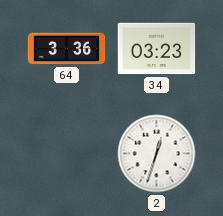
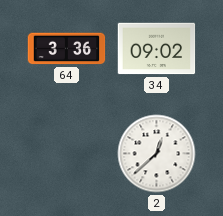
34: 03:23 -> 09:02
2: 12:33 -> 12:38
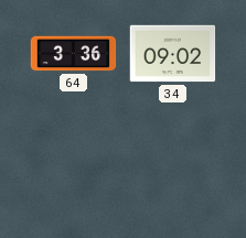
2: 12:38 -> none
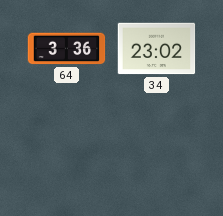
34: 09:02 -> 23:02
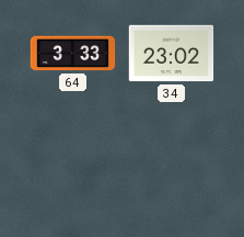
64: 3:36 -> 3:33
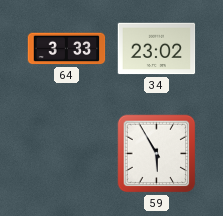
59: none -> 5:55
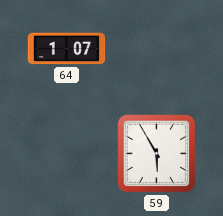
64: 3:33 -> 1:07
34: 23:02 -> none
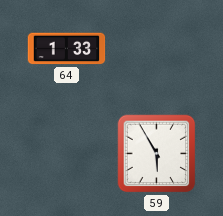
64: 1:07 -> 1:33
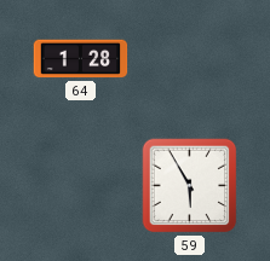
64: 1:33 -> 1:28
